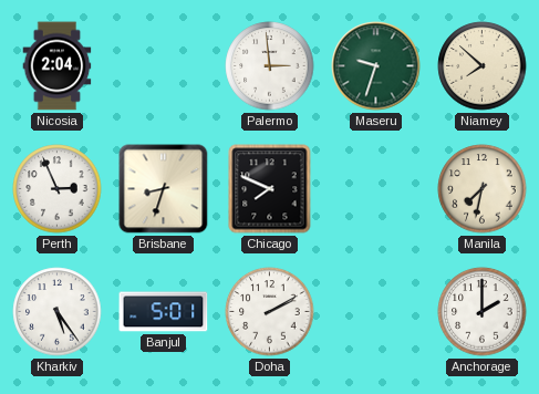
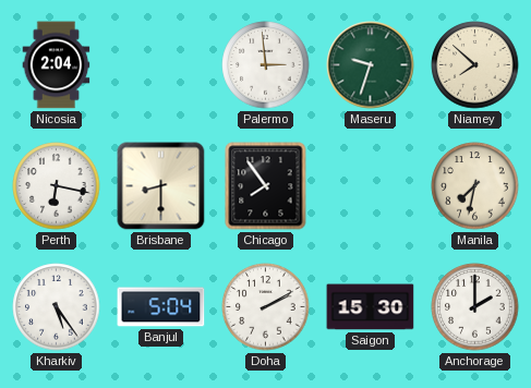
Perth: 2:56 -> 6:17
Brisbane: 8:33 -> 8:30
Chicago: 7:49 -> 7:54
Banjul: 5:01 -> 5:04
Saigon: none -> 15:30
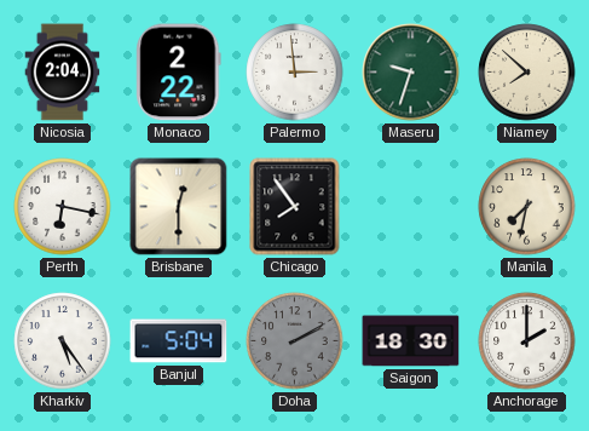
Monaco: none -> 2:22
Brisbane: 8:30 -> 12:30
Doha dial: white -> grey
Saigon: 15:30 -> 18:30
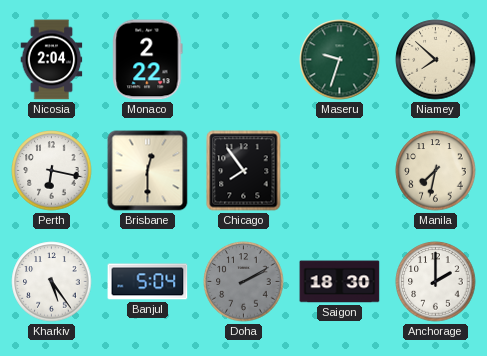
Palermo: 2:59 -> none
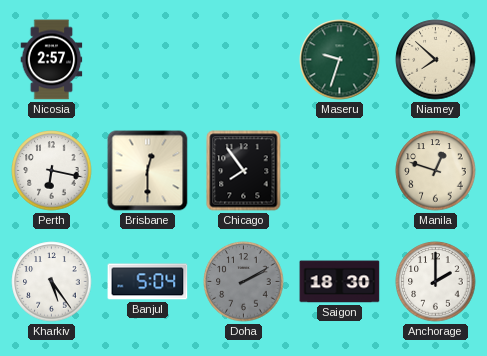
Nicosia: 2:04 -> 2:57
Monaco: 2:22 -> none
Manila: 7:32 -> 12:48
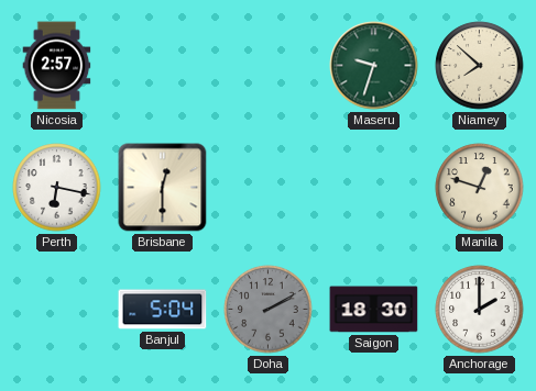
Chicago: 7:54 -> none
Kharkiv: 5:24 -> none
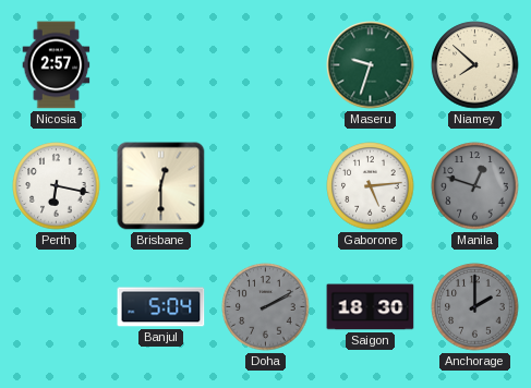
Gaborone: none -> 5:14
Manila dial: cream -> grey
Anchorage dial: white -> grey
